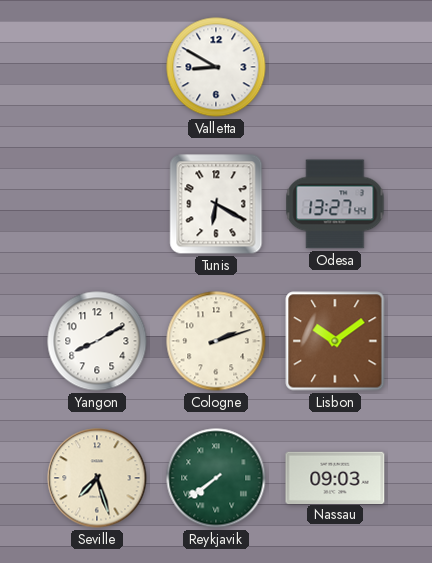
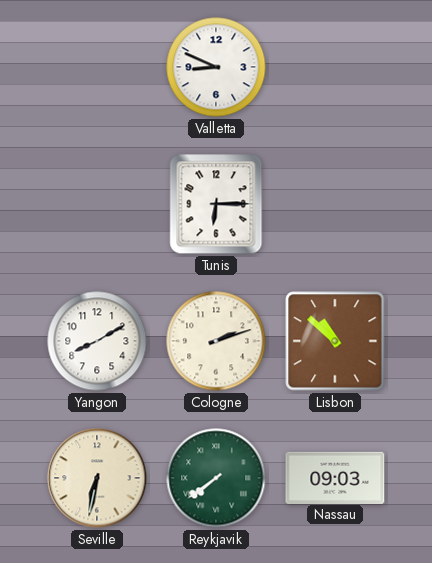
Valletta: 8:50 -> 8:49
Tunis: 6:20 -> 6:15
Odesa: 13:27 -> none
Lisbon: 10:09 -> 10:52
Seville: 7:27 -> 6:32
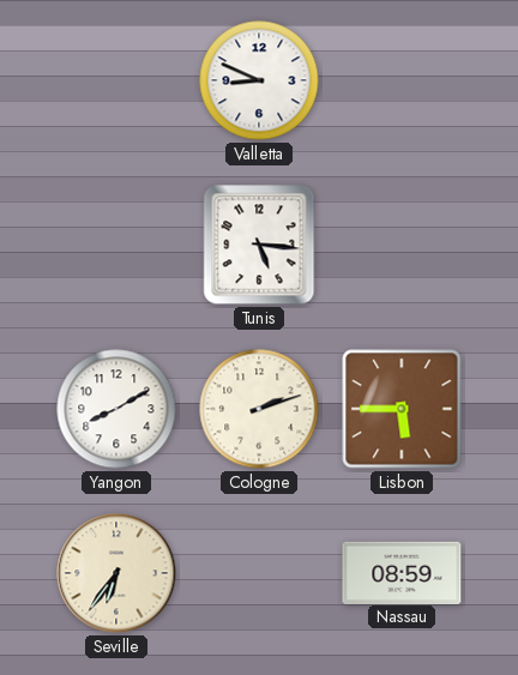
Tunis: 6:15 -> 5:16
Lisbon: 10:52 -> 5:45
Seville: 6:32 -> 6:36
Reykjavik: 7:39 -> none
Nassau: 09:03 -> 08:59
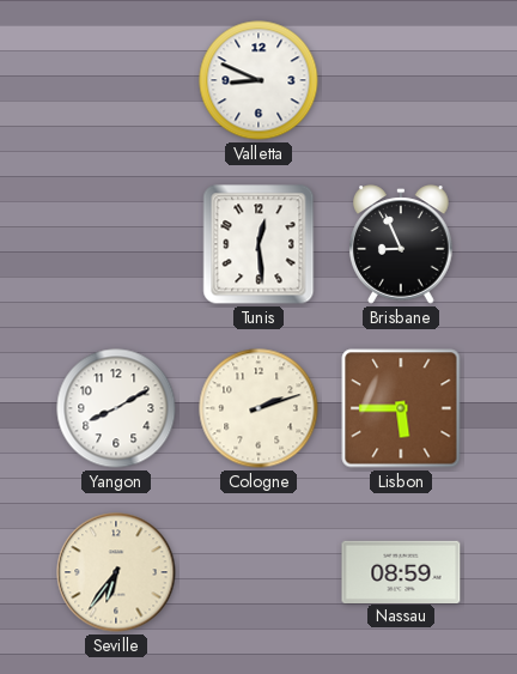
Tunis: 5:16 -> 12:29
Brisbane: none -> 8:56
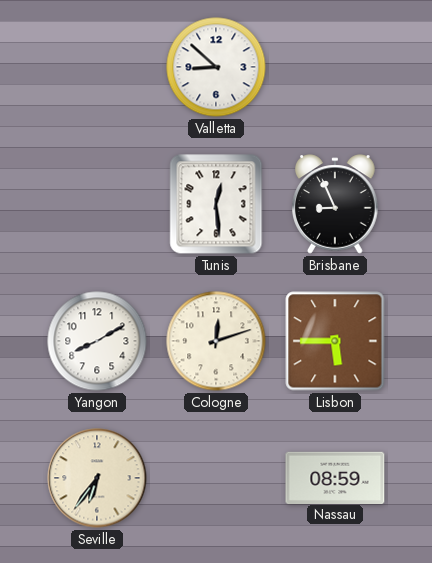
Valletta: 8:49 -> 8:52
Cologne: 2:12 -> 12:12
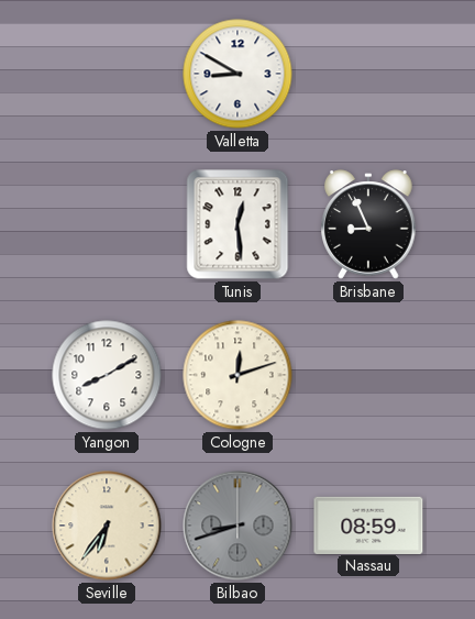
Valletta: 8:52 -> 8:50
Lisbon: 5:45 -> none
Bilbao: none -> 8:42
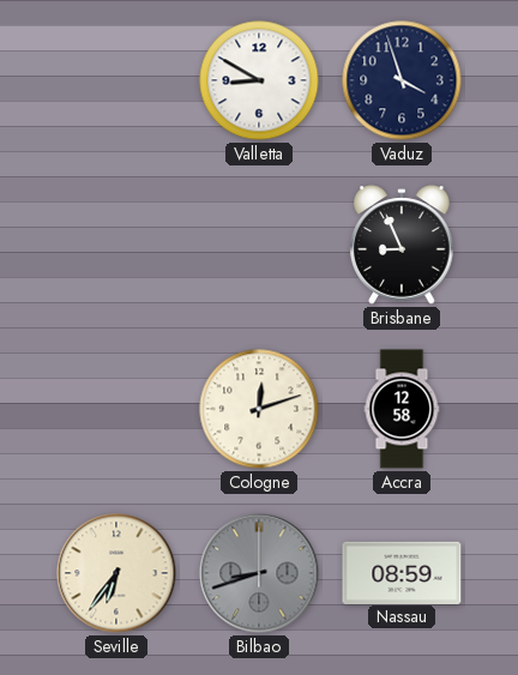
Vaduz: none -> 3:57
Tunis: 12:29 -> none
Yangon: 8:10 -> none
Accra: none -> 12:58
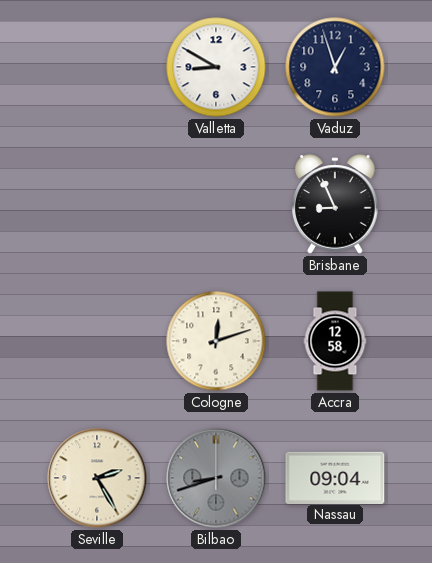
Vaduz: 3:57 -> 12:57
Seville: 6:36 -> 2:25
Nassau: 08:59 -> 09:04
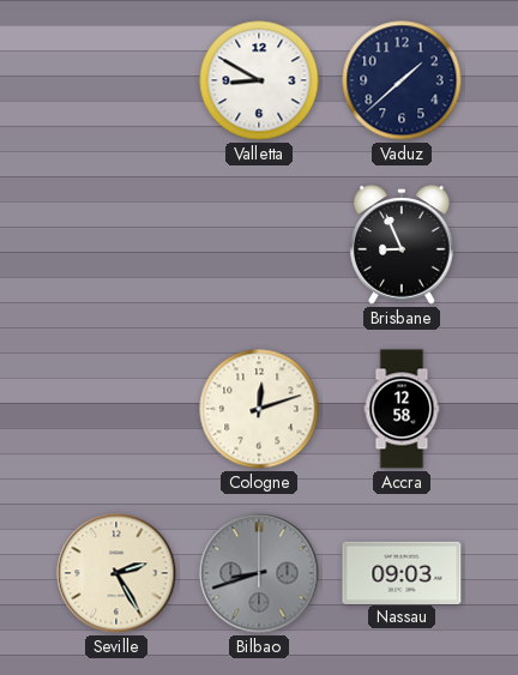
Vaduz: 12:57 -> 1:38
Nassau: 09:04 -> 09:03
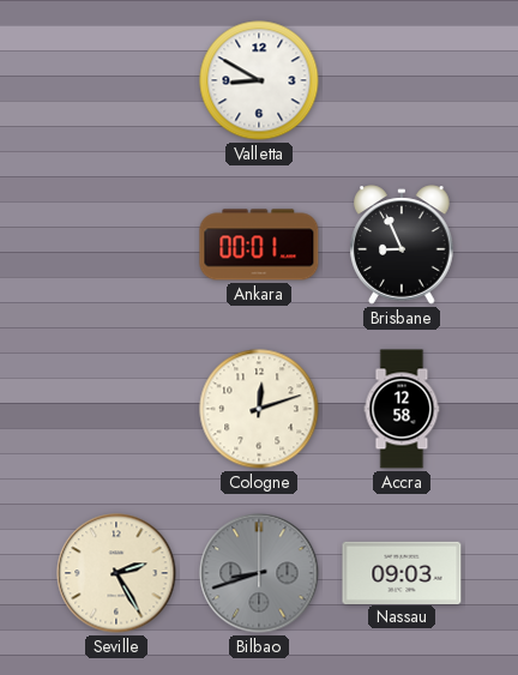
Vaduz: 1:38 -> none
Ankara: none -> 00:01
